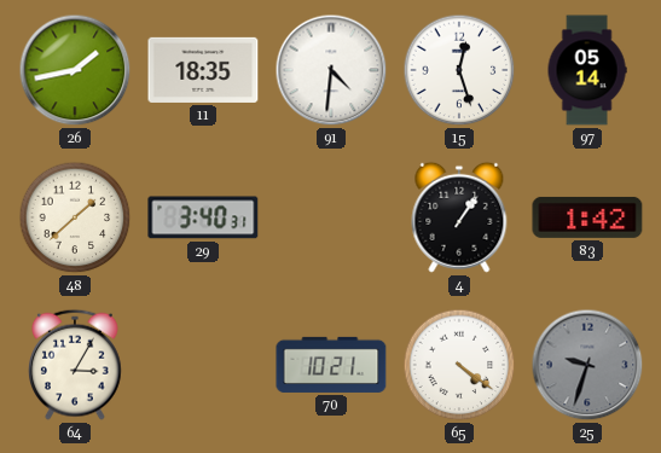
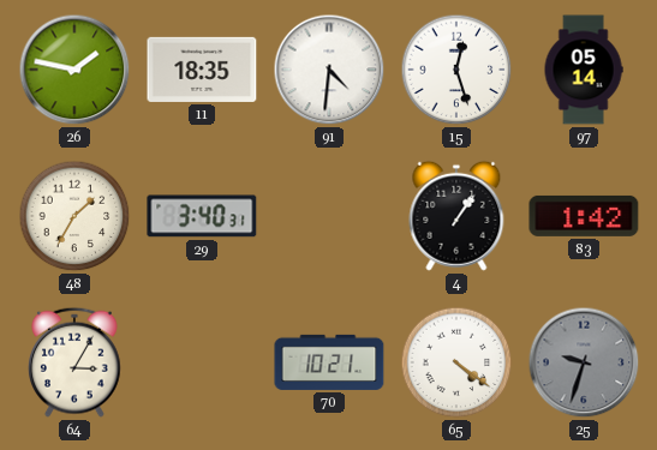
26: 1:43 -> 1:47
48: 1:38 -> 1:35
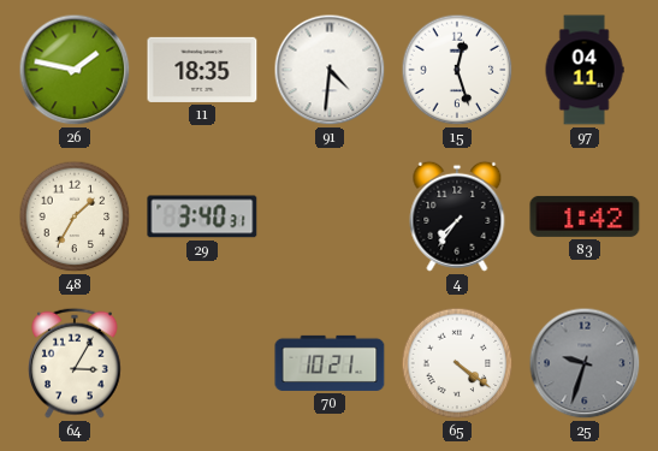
97: 05:14 -> 04:11
4: 1:06 -> 7:36
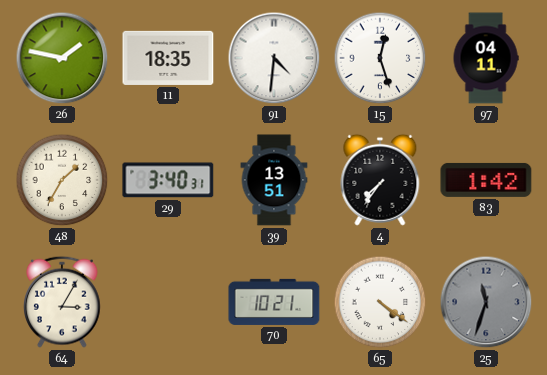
39: none -> 13:51
25: 9:33 -> 11:33
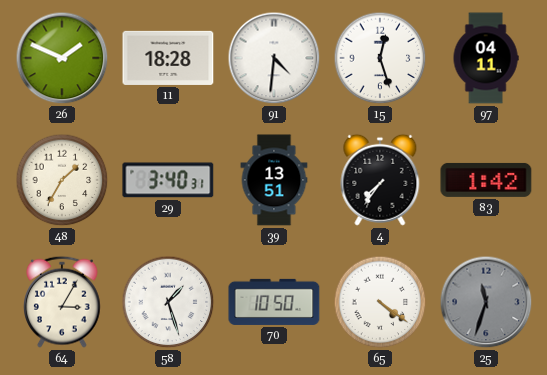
26: 1:47 -> 1:49
11: 18:35 -> 18:28
58: none -> 1:27
70: 10:21 -> 10:50
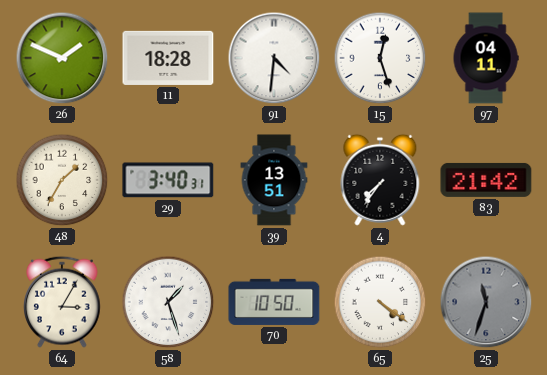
83: 1:42 -> 21:42
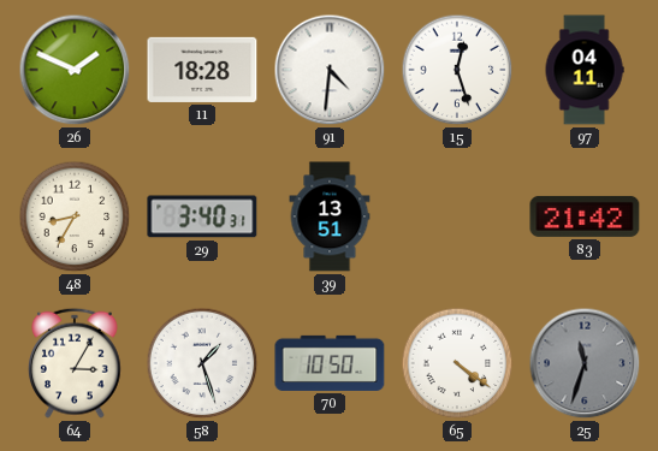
48: 1:35 -> 8:35
4: 7:36 -> none
